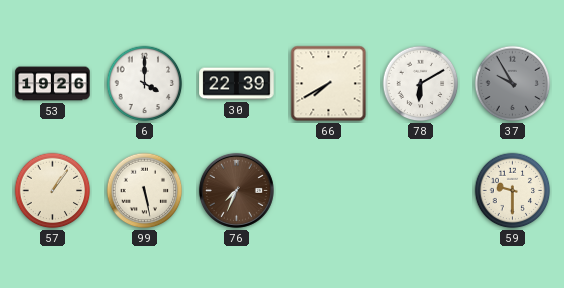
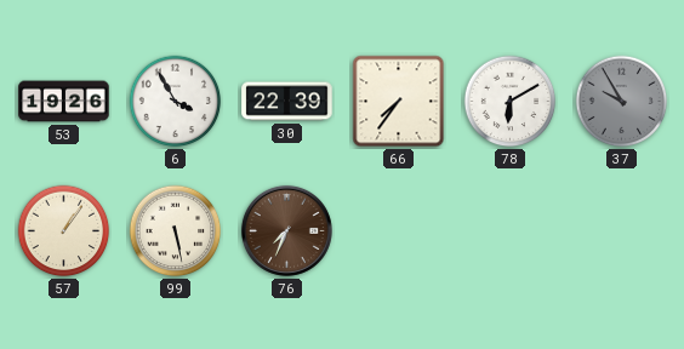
6: 4:00 -> 3:55
66: 7:40 -> 7:36
59: 9:30 -> none
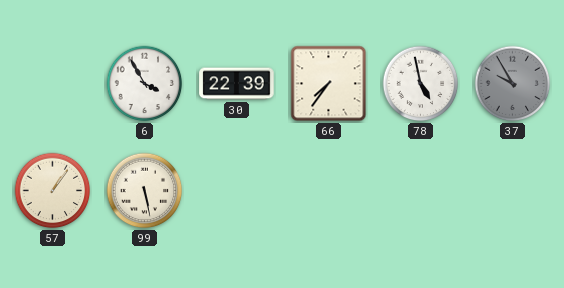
53: 19:26 -> none
78: 6:10 -> 4:58
76: 7:34 -> none
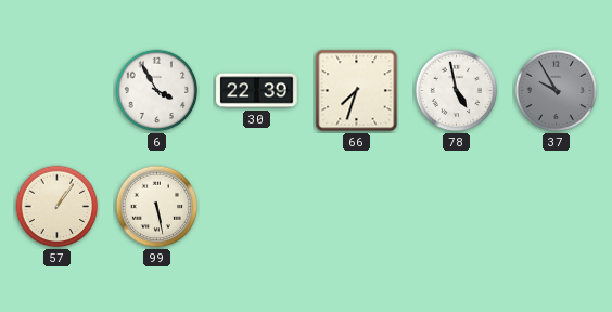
66: 7:36 -> 7:33
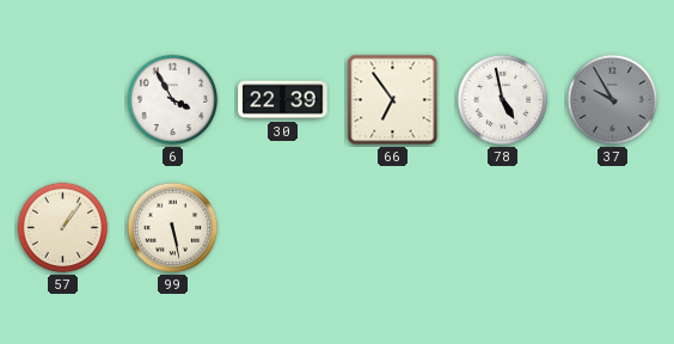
66: 7:33 -> 6:54
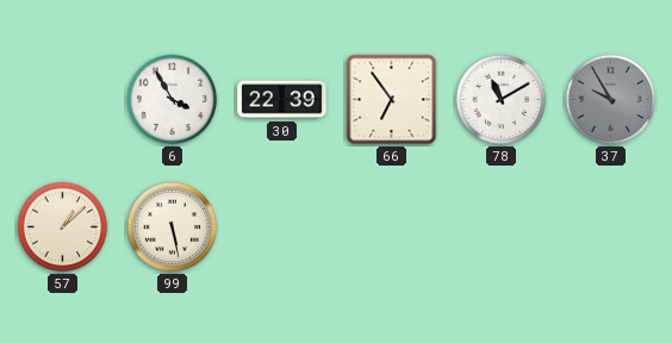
78: 4:58 -> 11:10
57: 1:06 -> 1:08
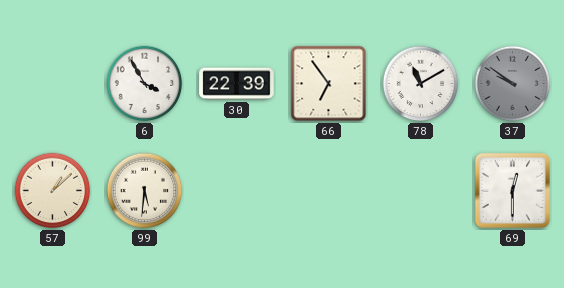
37: 9:55 -> 9:51
99: 5:28 -> 5:31
69: none -> 12:30
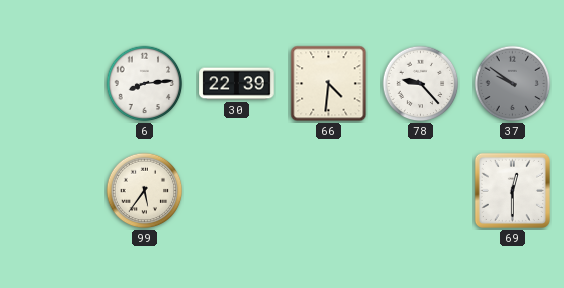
6: 3:55 -> 8:14
66: 6:54 -> 4:31
78: 11:10 -> 9:23
57: 1:08 -> none
99: 5:31 -> 5:36
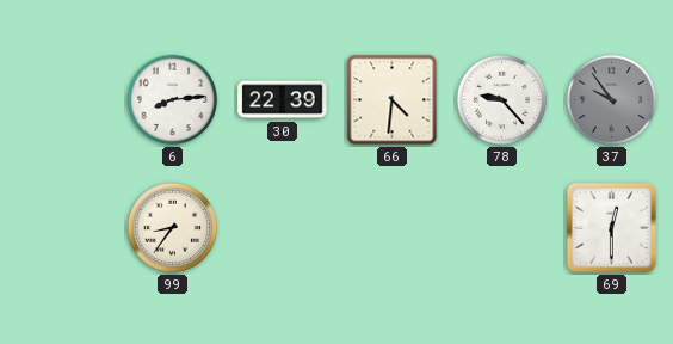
37: 9:51 -> 9:54
99: 5:36 -> 8:36
